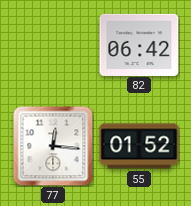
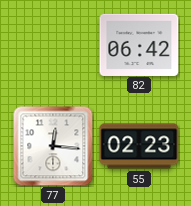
55: 01:52 -> 02:23
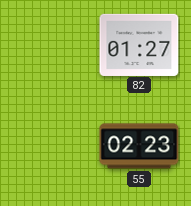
82: 06:42 -> 01:27
77: 12:16 -> none
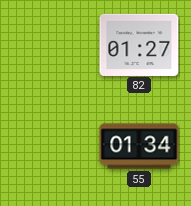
55: 02:23 -> 01:34
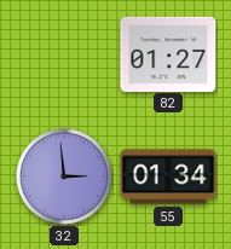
32: none -> 2:59
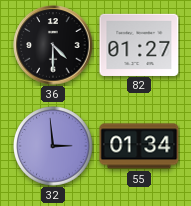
36: none -> 4:30
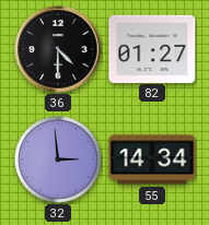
55: 01:34 -> 14:34
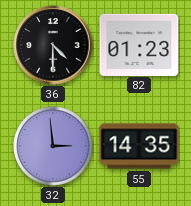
82: 01:27 -> 01:23
55: 14:34 -> 14:35
